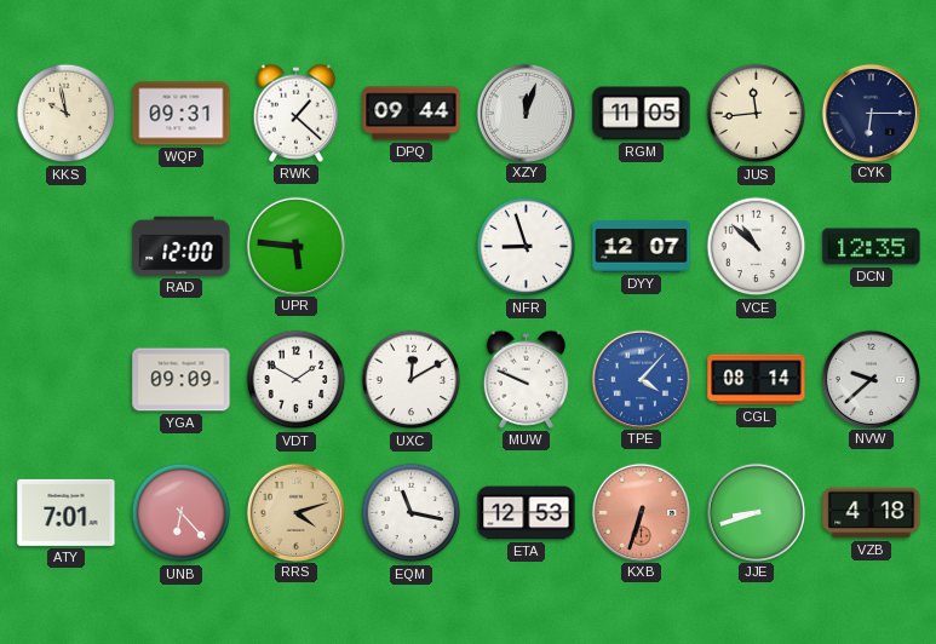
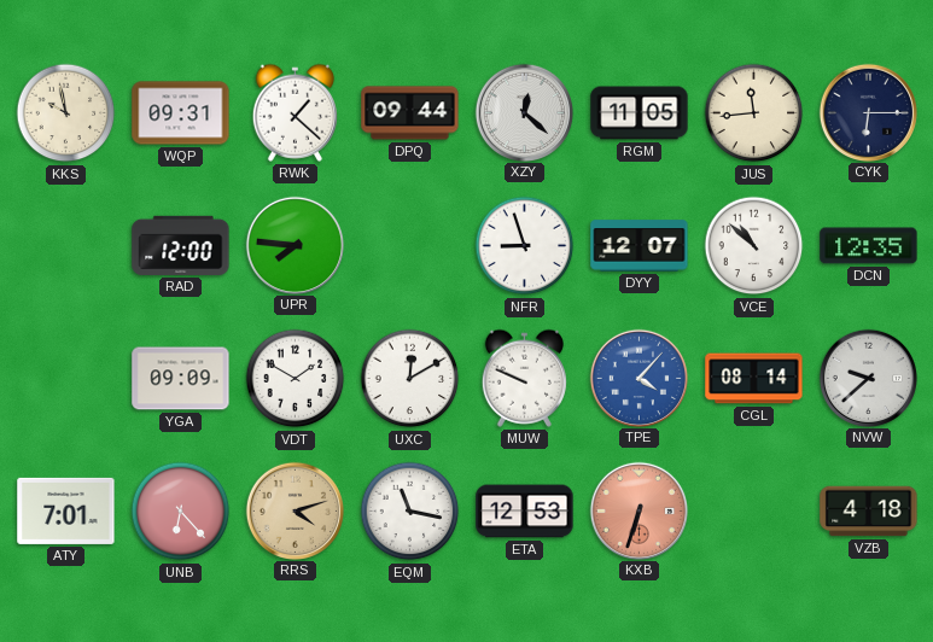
XZY: 12:03 -> 12:22
UPR: 5:46 -> 7:46
JJE: 8:42 -> none
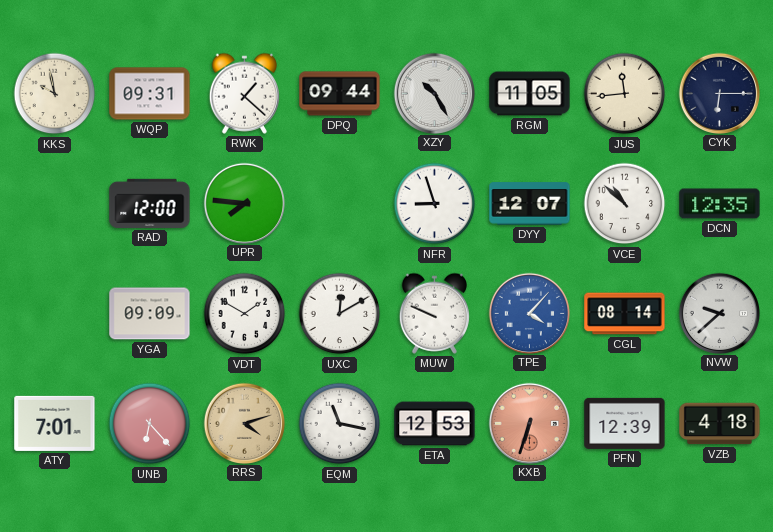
XZY: 12:22 -> 10:25
PFN: none -> 12:39
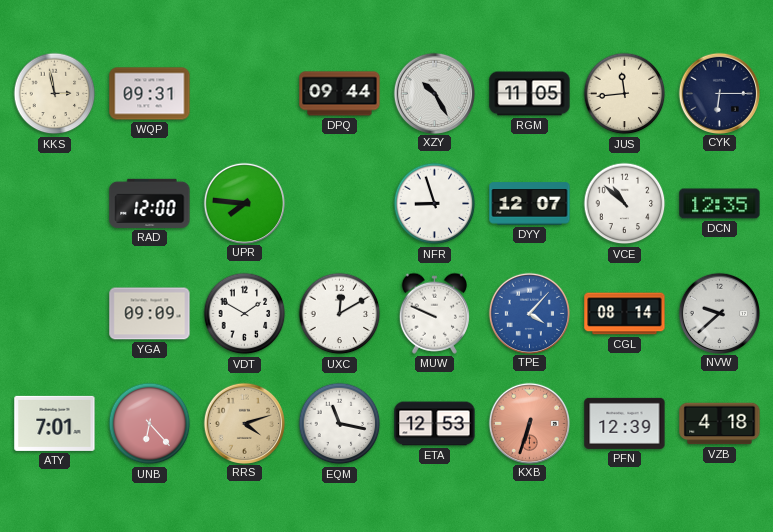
KKS: 9:58 -> 2:58
RWK: 1:22 -> none
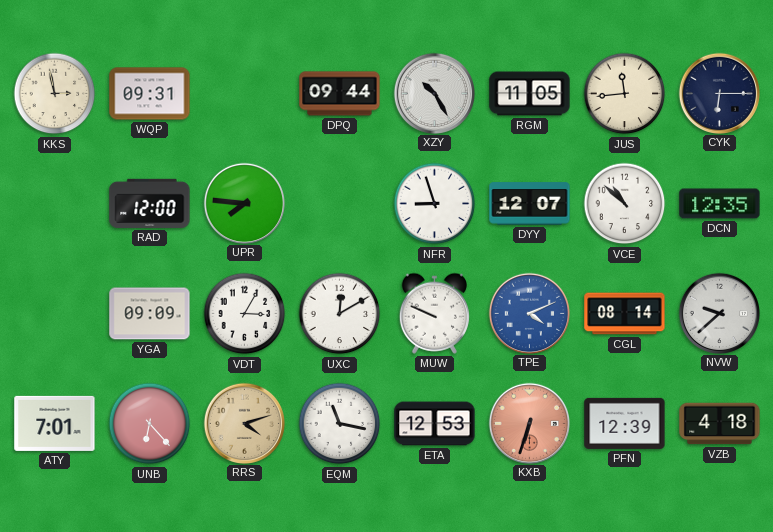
VDT: 1:50 -> 3:05
TPE: 4:07 -> 4:11
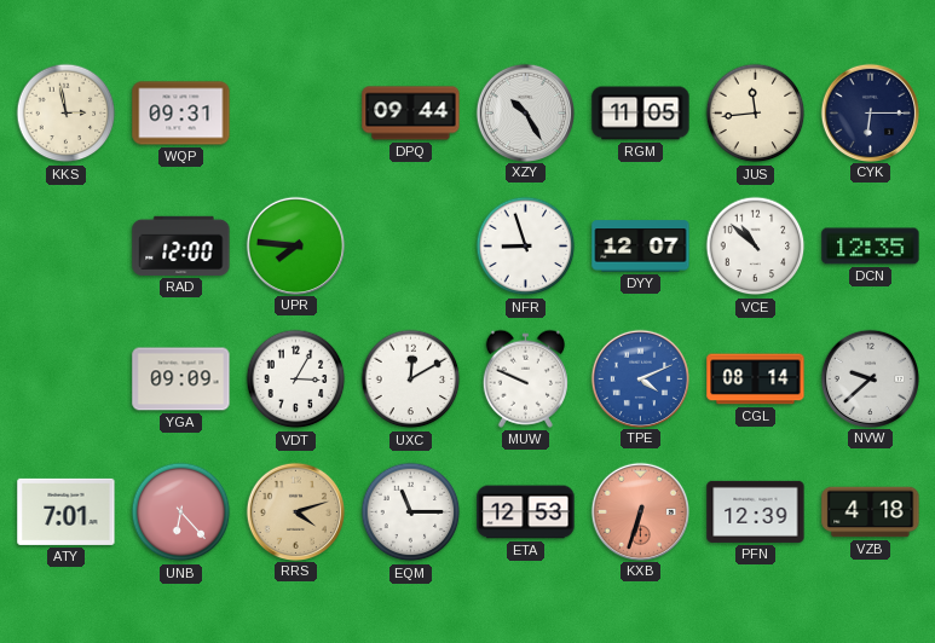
EQM: 11:17 -> 11:15
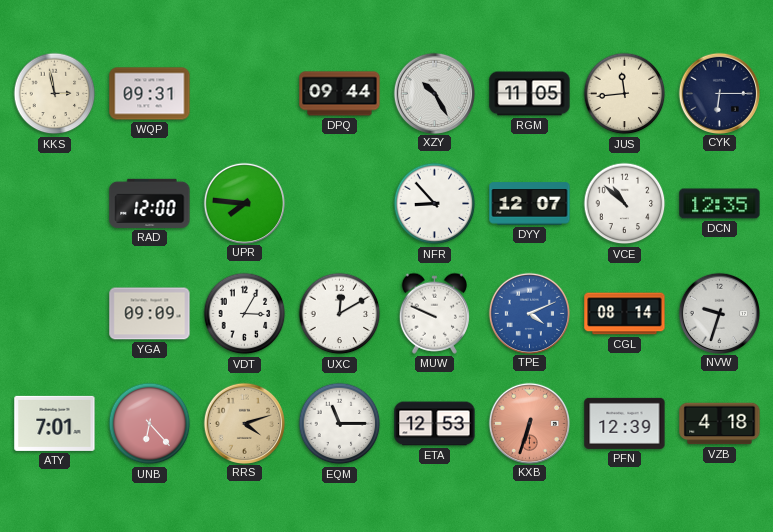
NFR: 8:57 -> 8:53
NVW: 9:38 -> 9:33
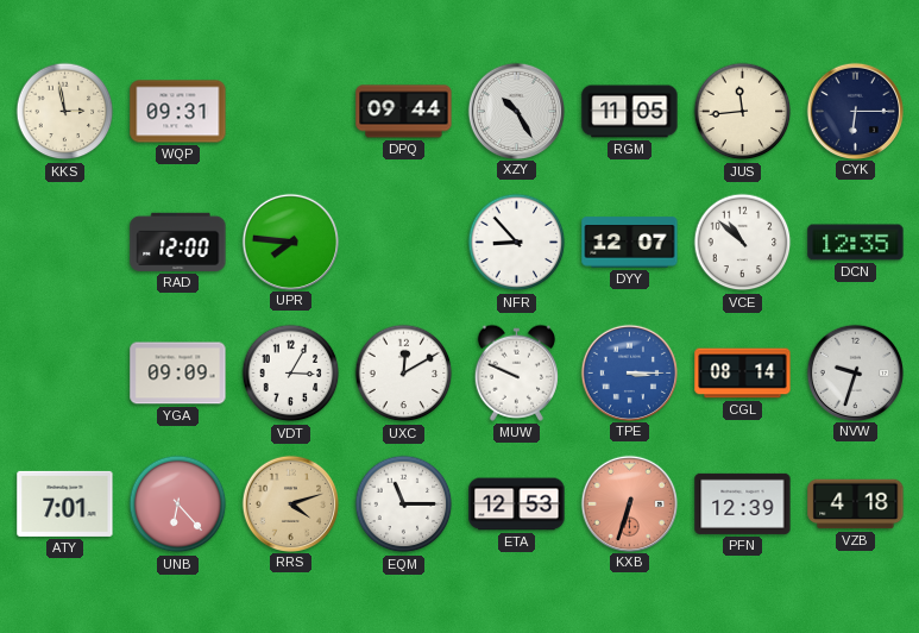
TPE: 4:11 -> 3:15
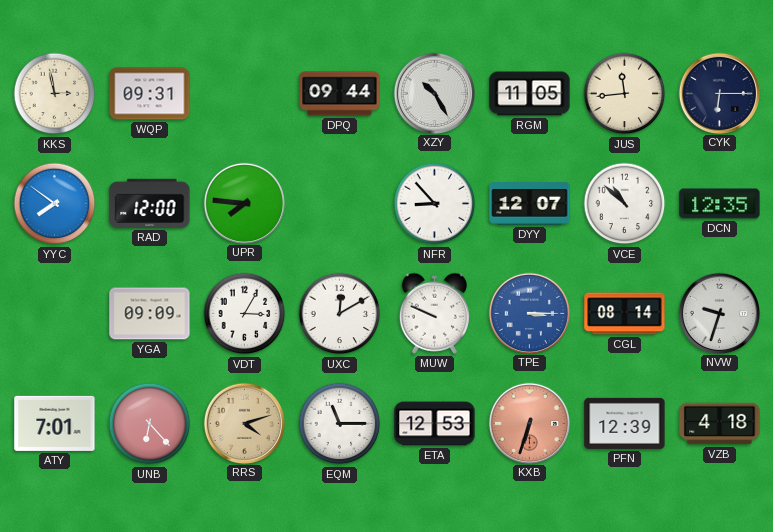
YYC: none -> 7:51
